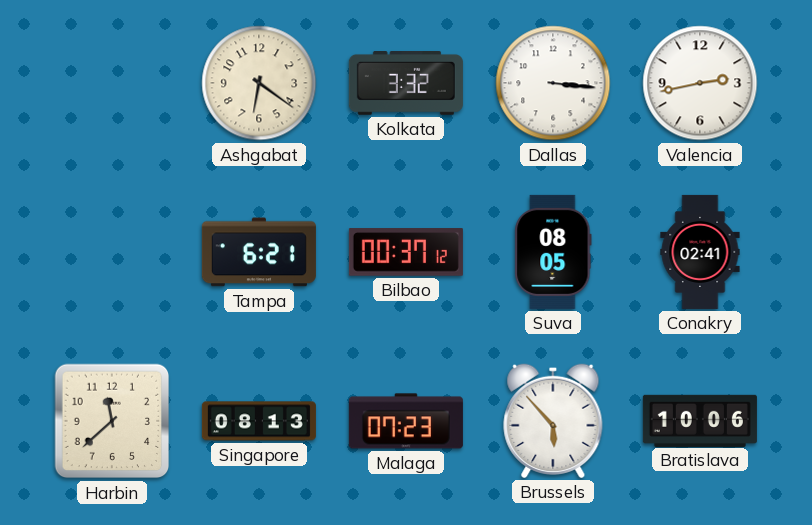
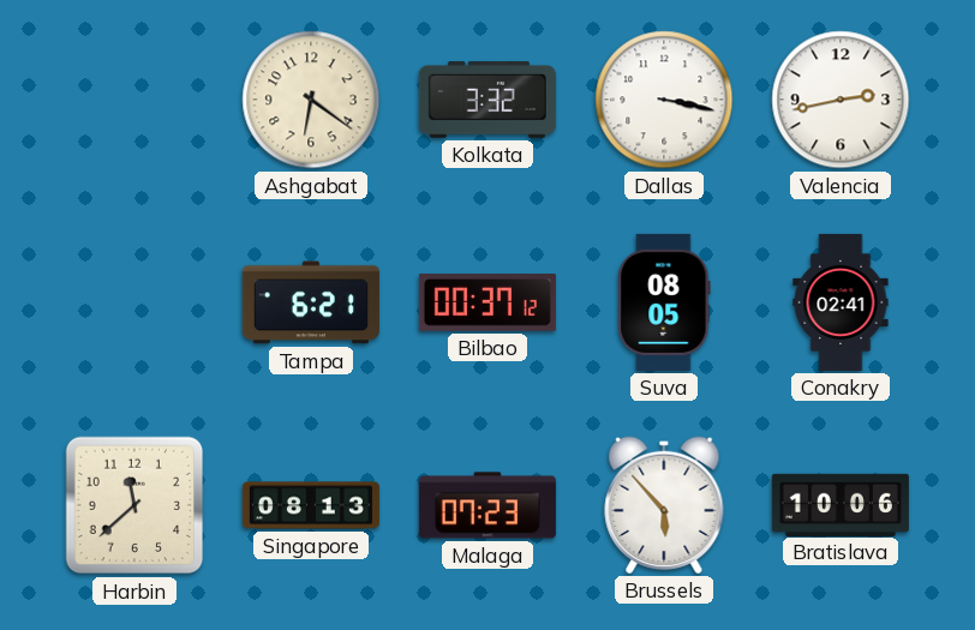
Dallas: 3:16 -> 3:17
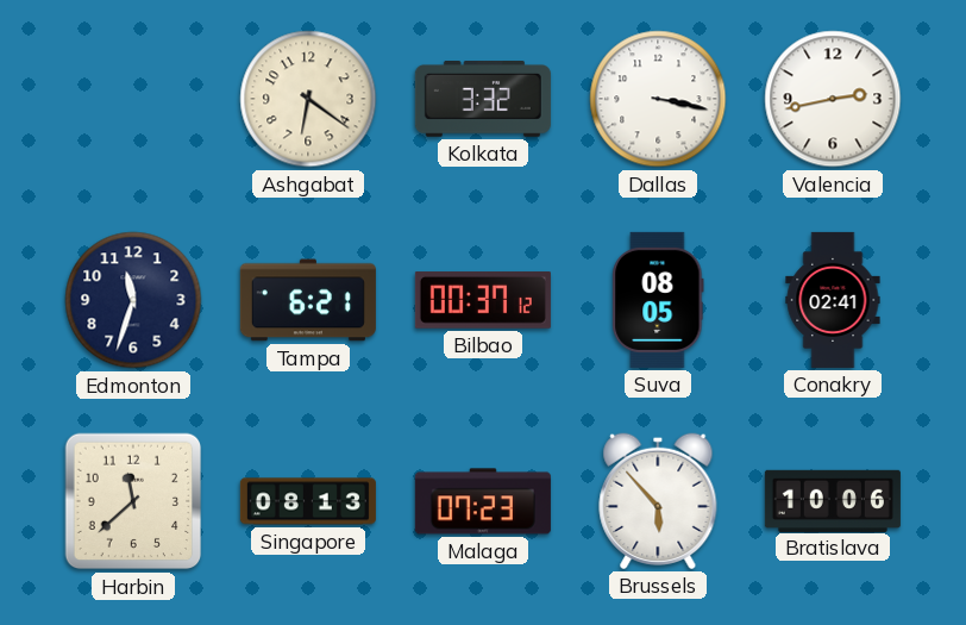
Edmonton: none -> 11:33
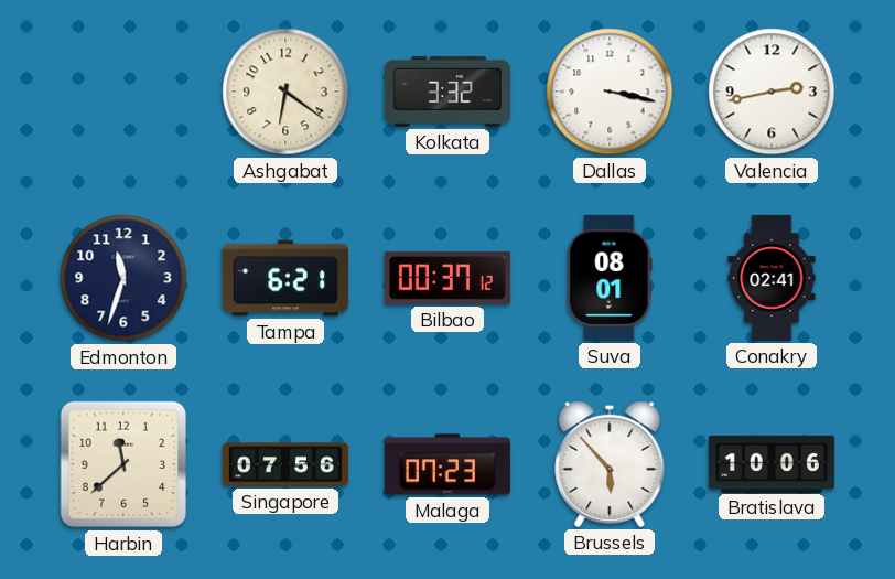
Suva: 08:05 -> 08:01
Singapore: 08:13 -> 07:56
